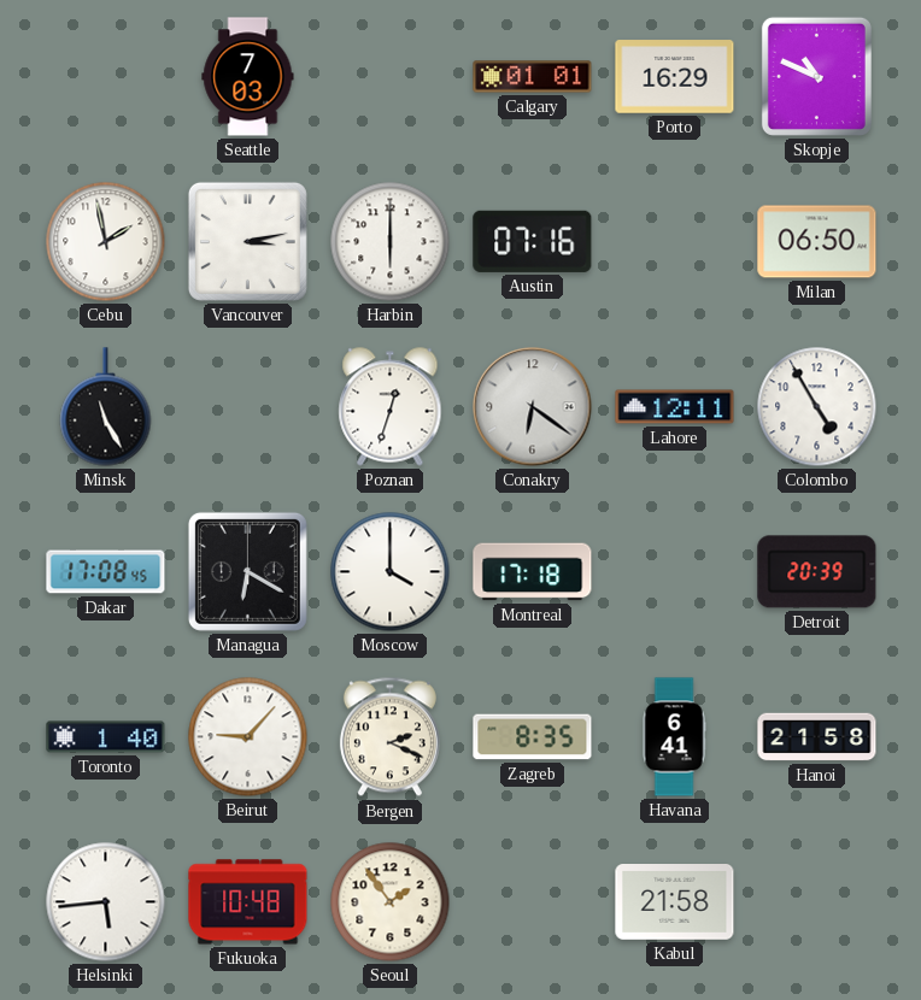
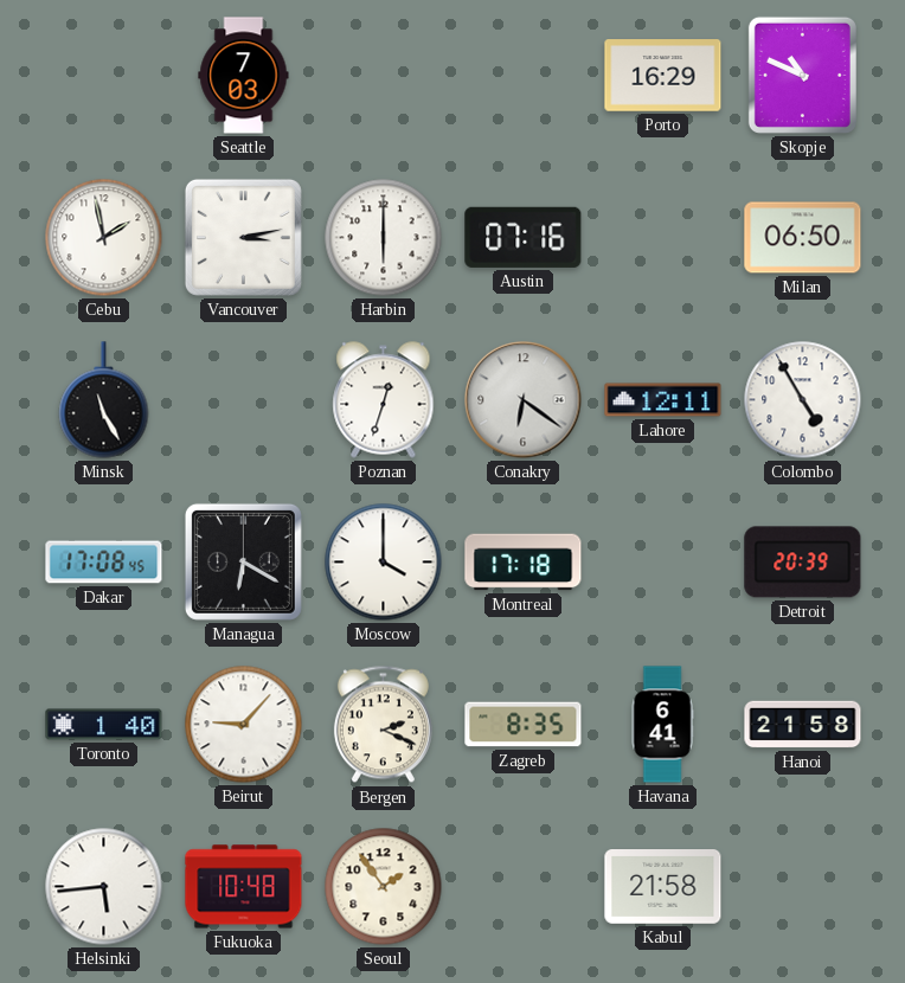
Calgary: 01:01 -> none
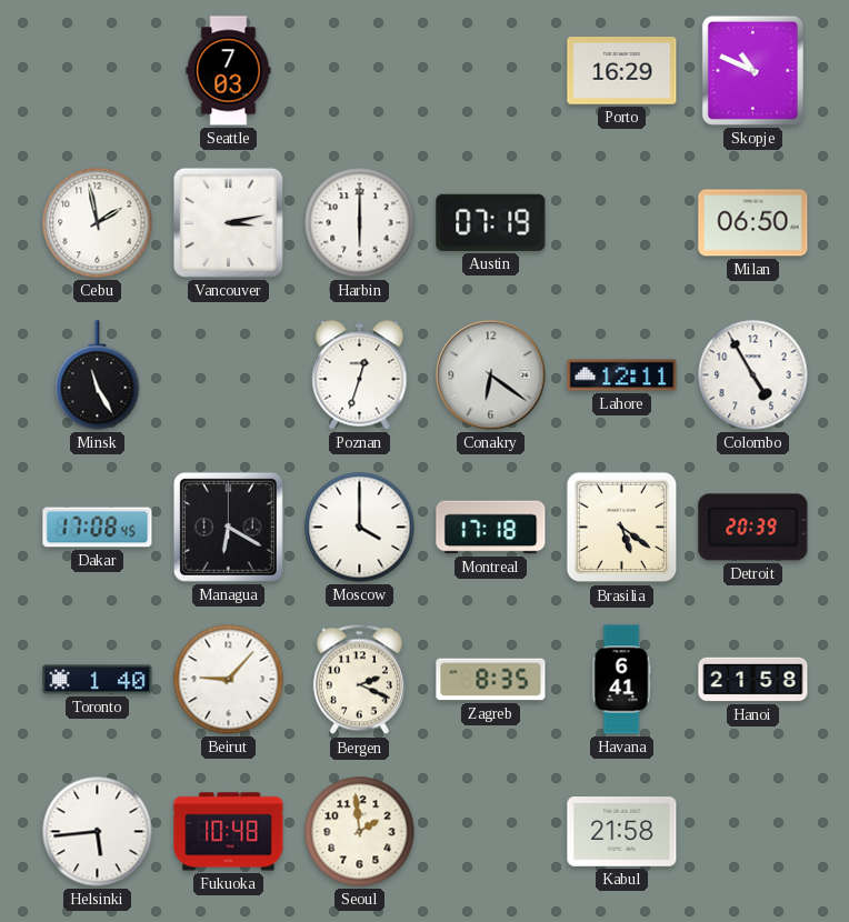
Austin: 07:16 -> 07:19
Brasilia: none -> 5:21
Seoul: 1:54 -> 1:59
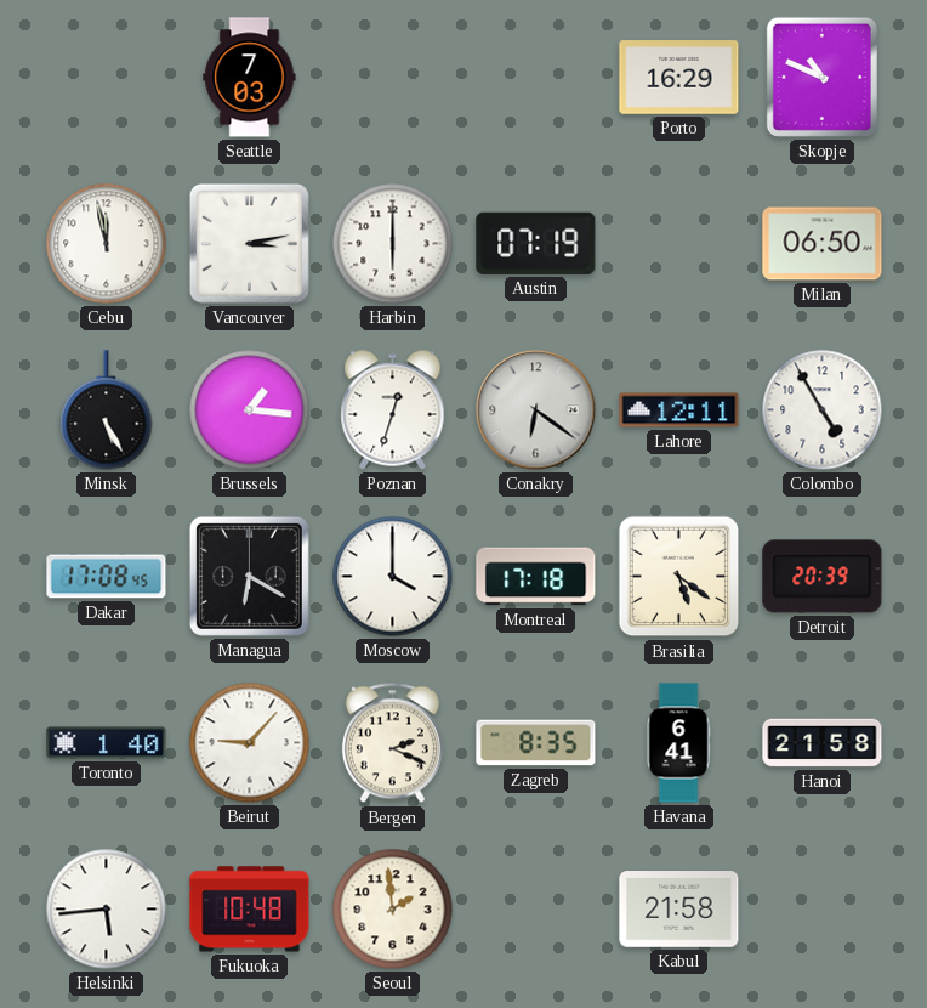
Cebu: 1:58 -> 11:58
Minsk: 11:25 -> 5:25
Brussels: none -> 1:16
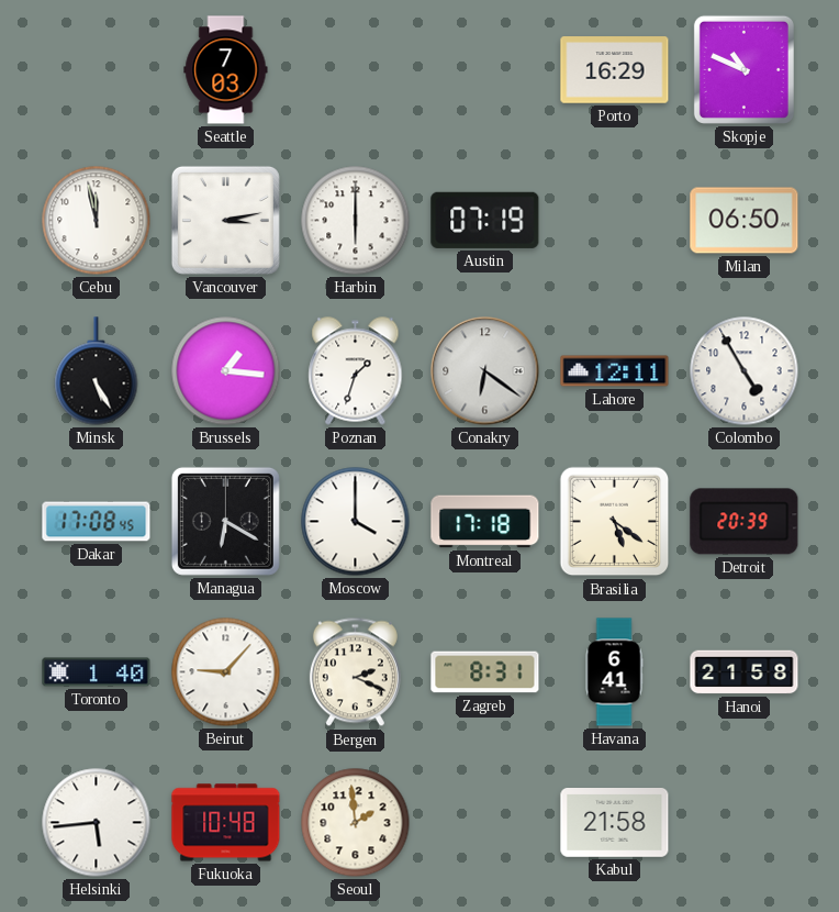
Poznan: 12:33 -> 1:33
Zagreb: 8:35 -> 8:31
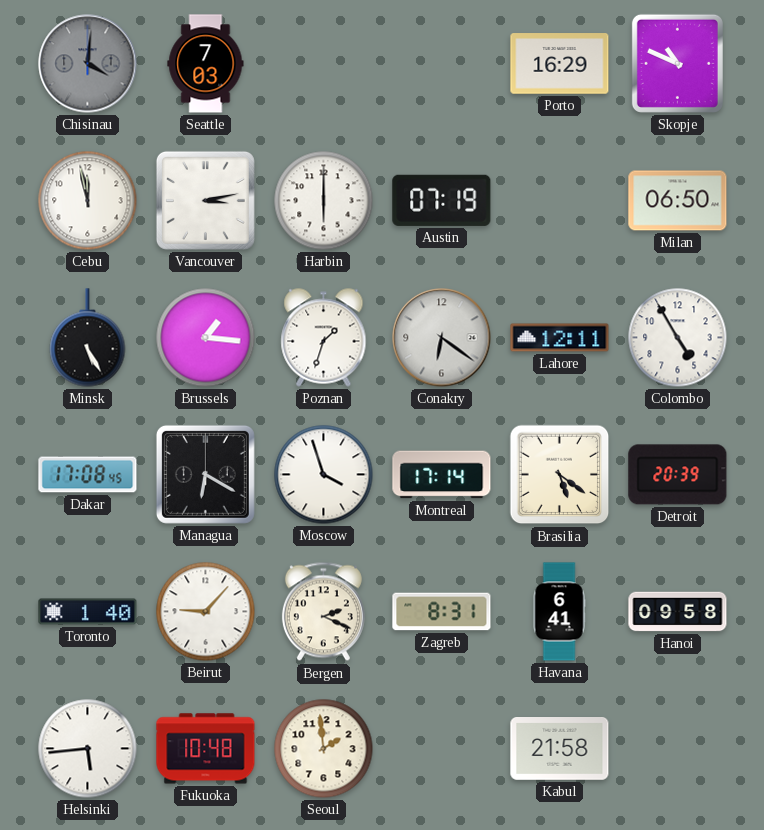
Chisinau: none -> 4:01
Moscow: 4:00 -> 3:57
Montreal: 17:18 -> 17:14
Hanoi: 21:58 -> 09:58
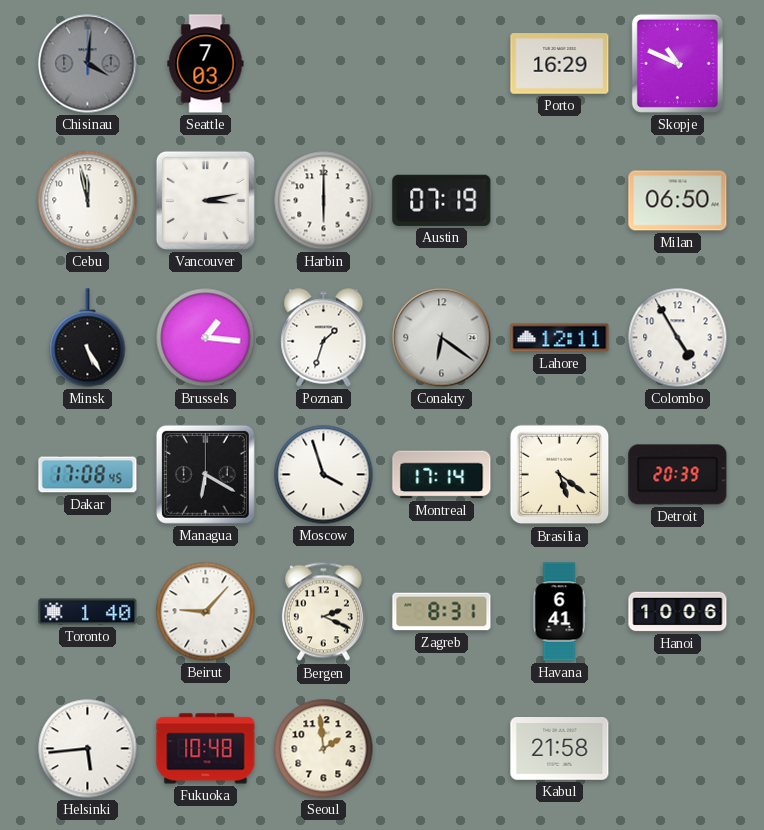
Hanoi: 09:58 -> 10:06
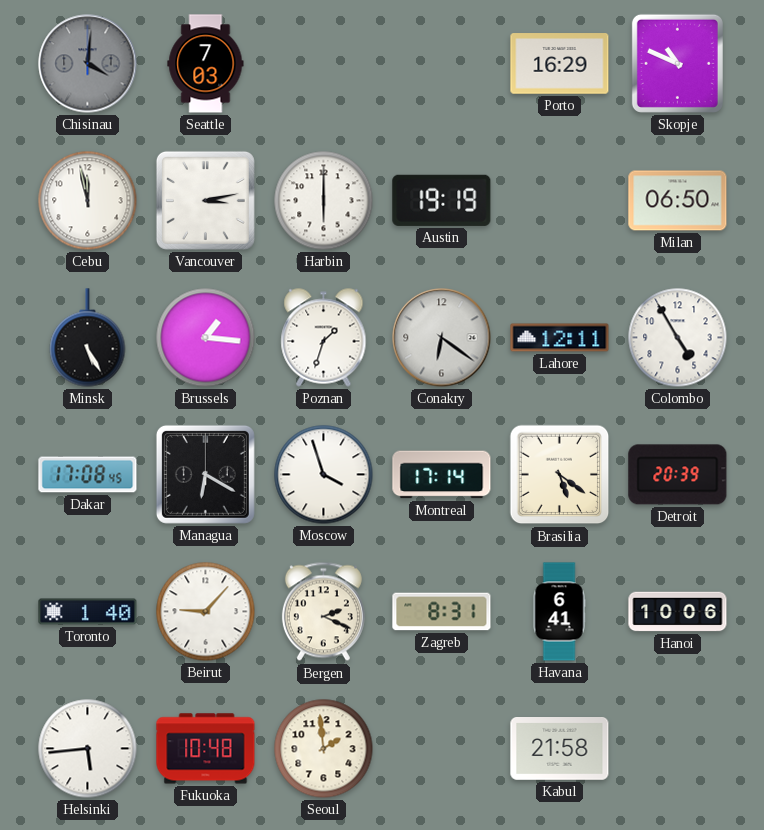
Austin: 07:19 -> 19:19
